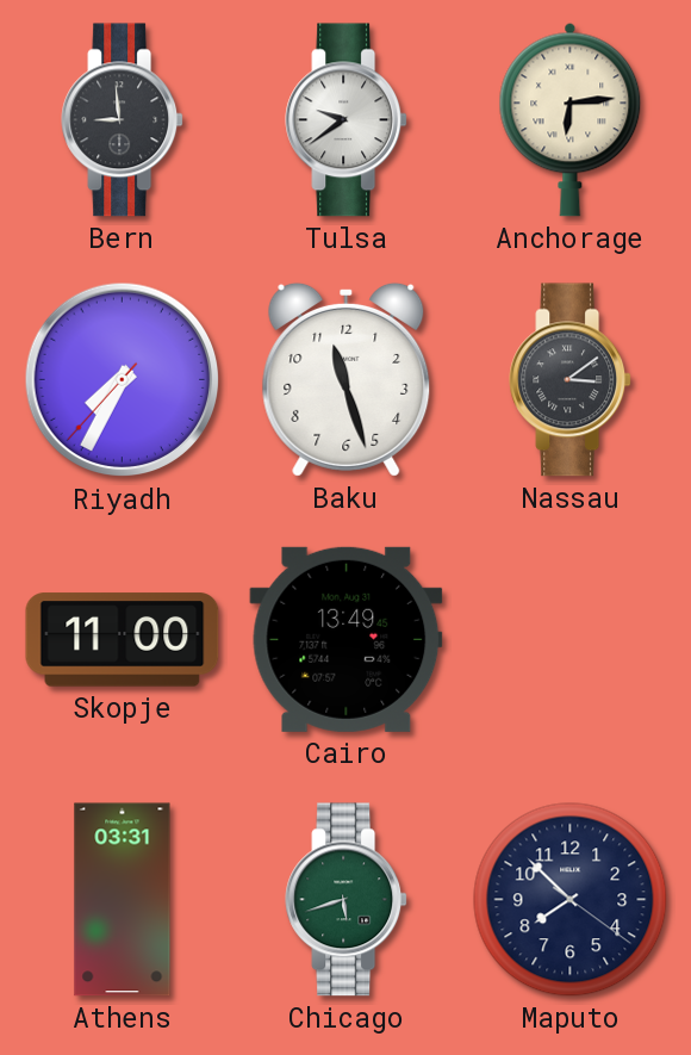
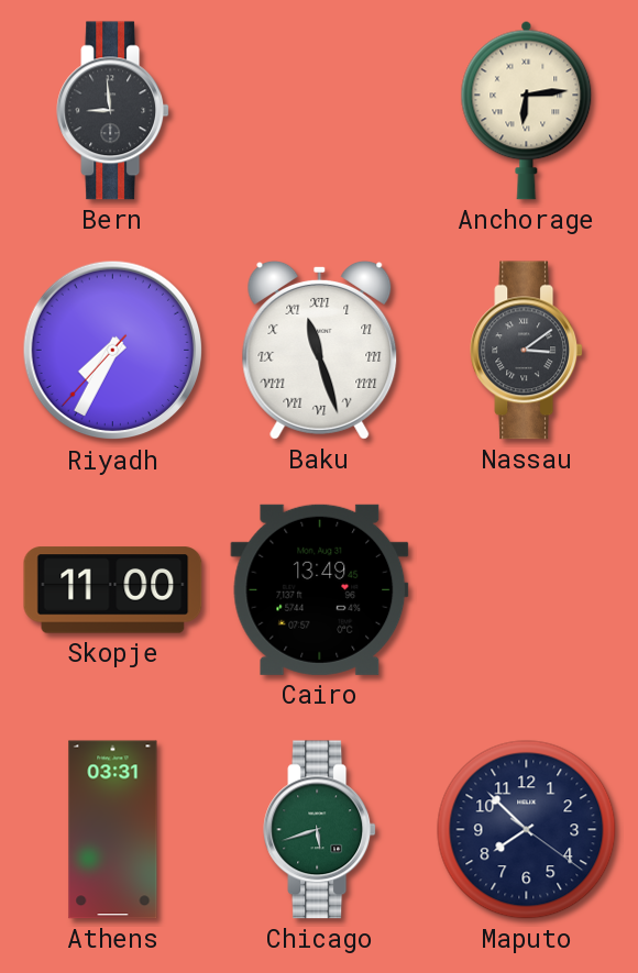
Tulsa: 9:39 -> none
Baku numerals: Arabic -> Roman
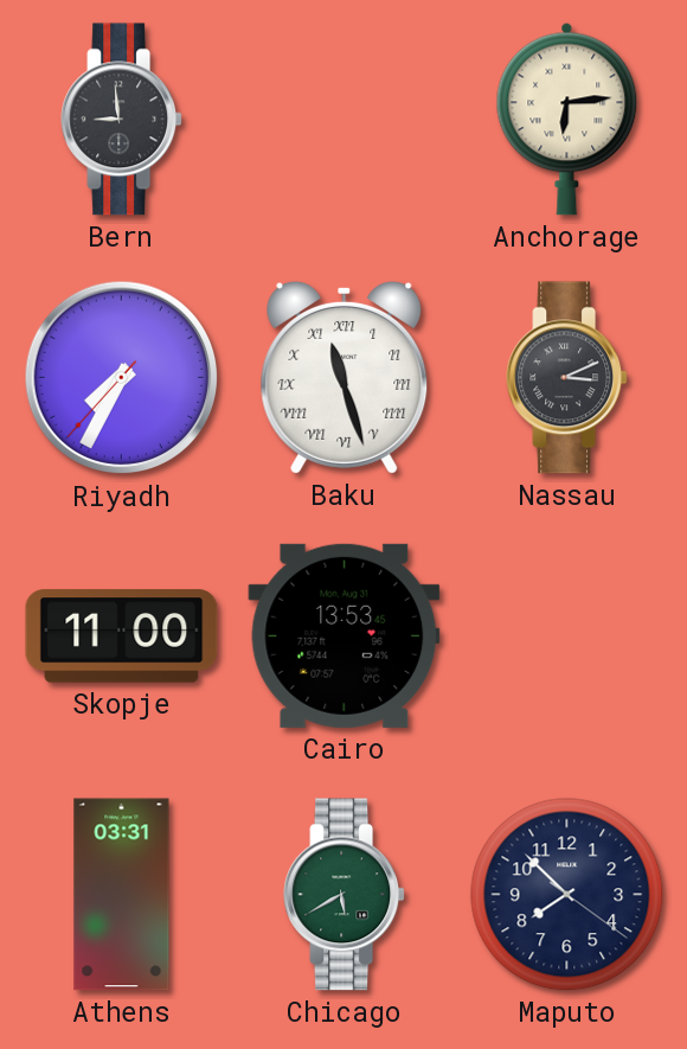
Nassau: 3:09 -> 3:11
Cairo: 13:49 -> 13:53
Chicago: 5:42 -> 5:40
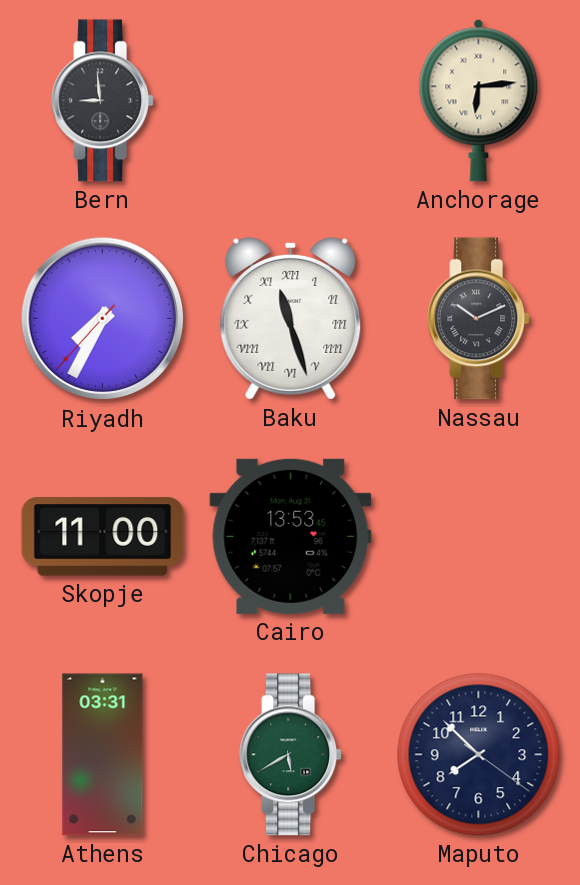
Nassau: 3:11 -> 10:11
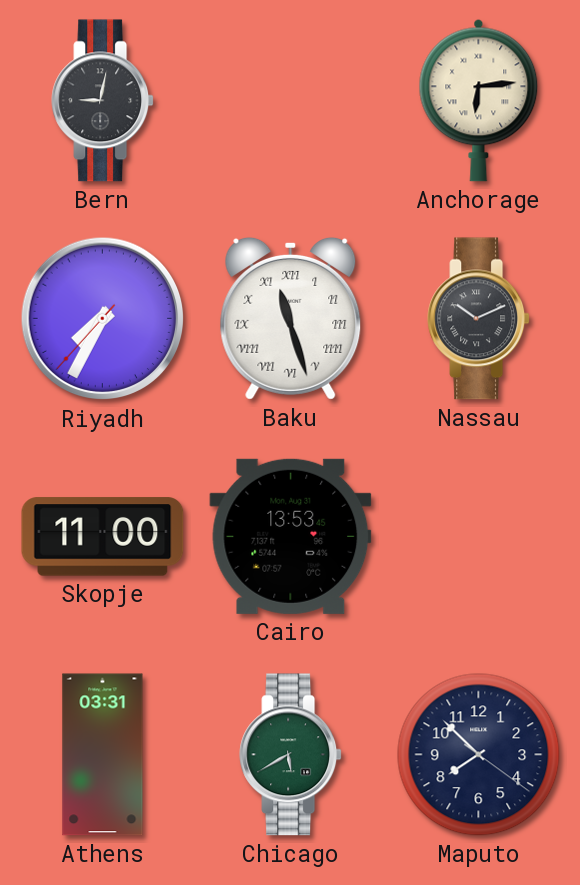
Bern: 8:59 -> 9:02
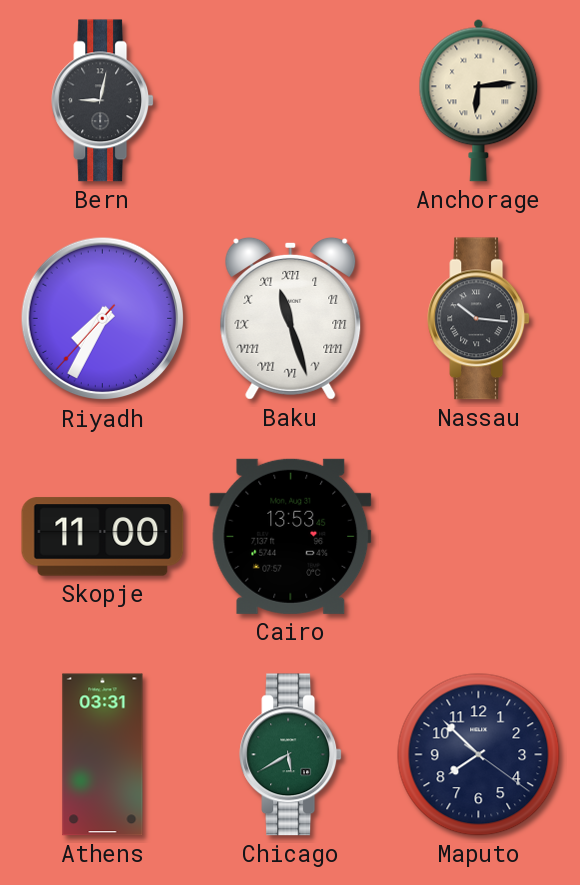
Nassau: 10:11 -> 10:16
